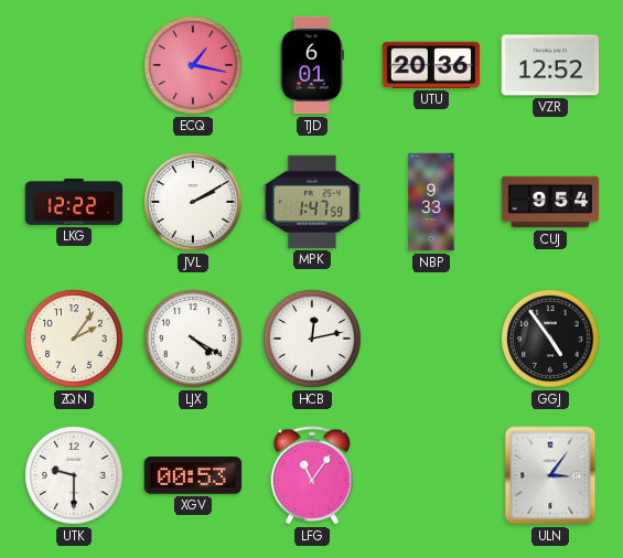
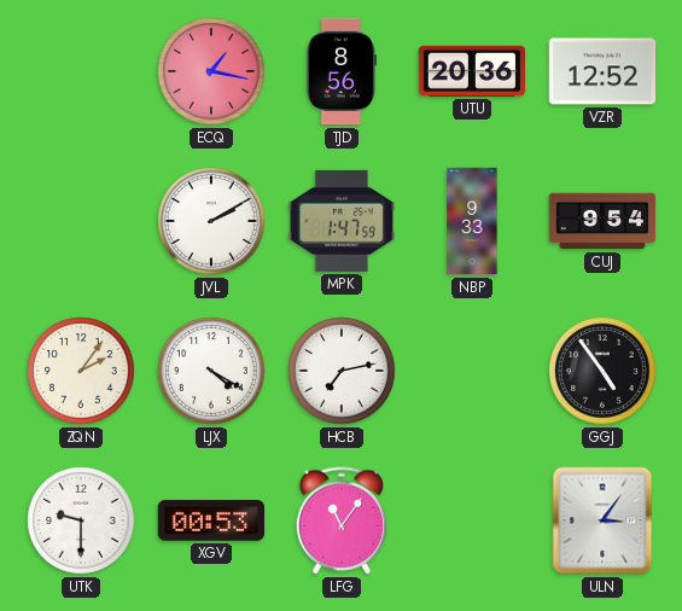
TJD: 6:01 -> 8:56
LKG: 12:22 -> none
HCB: 12:13 -> 7:13
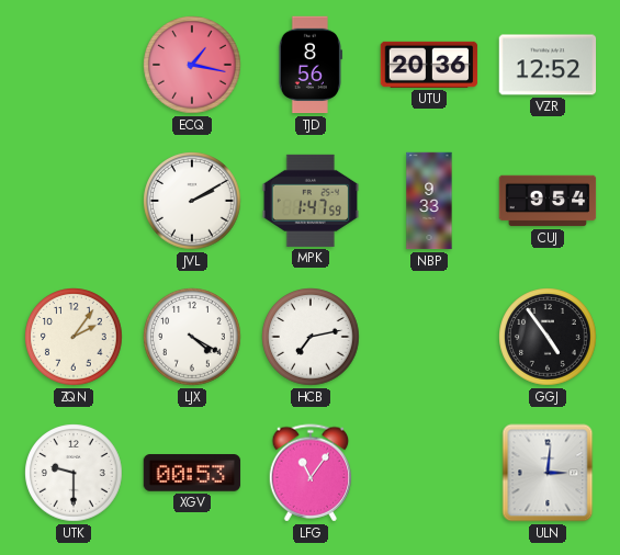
ULN: 3:06 -> 3:01
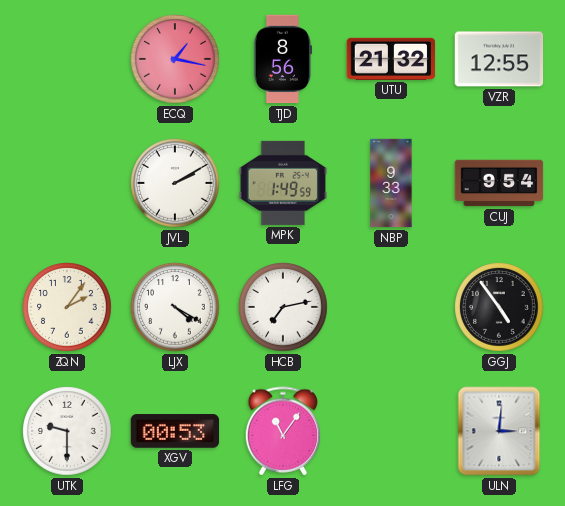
UTU: 20:36 -> 21:32
VZR: 12:52 -> 12:55
MPK: 1:47 -> 1:49
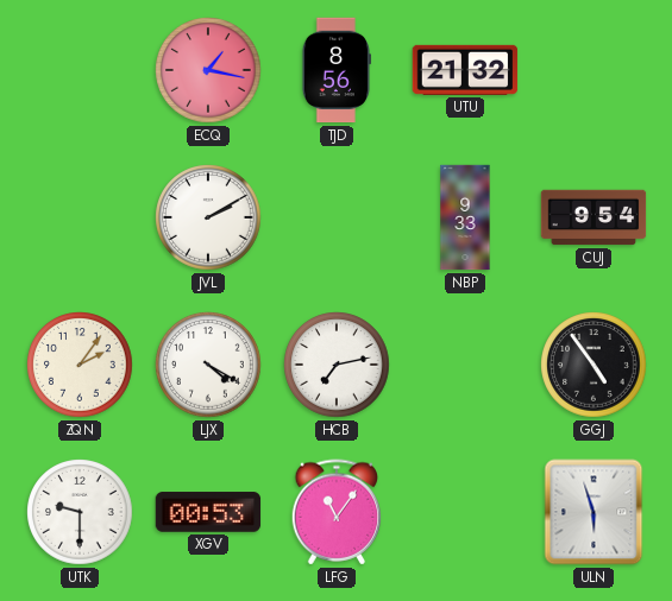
VZR: 12:55 -> none
MPK: 1:49 -> none
ULN: 3:01 -> 5:57
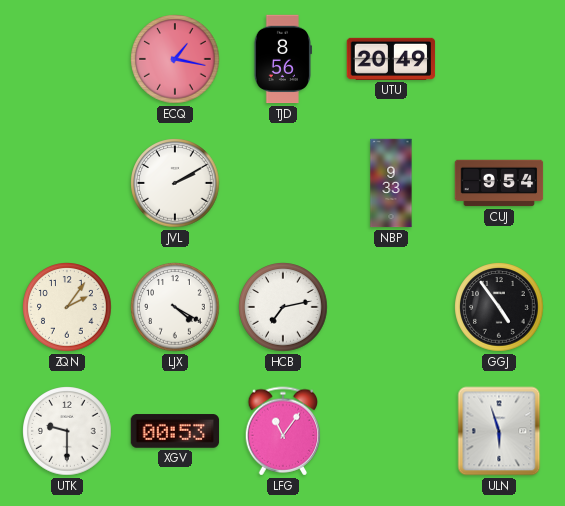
UTU: 21:32 -> 20:49
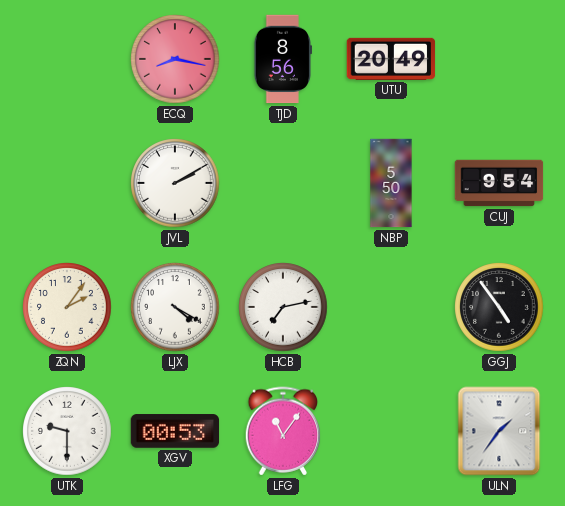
ECQ: 1:17 -> 8:17
NBP: 9:33 -> 5:50
ULN: 5:57 -> 1:36
